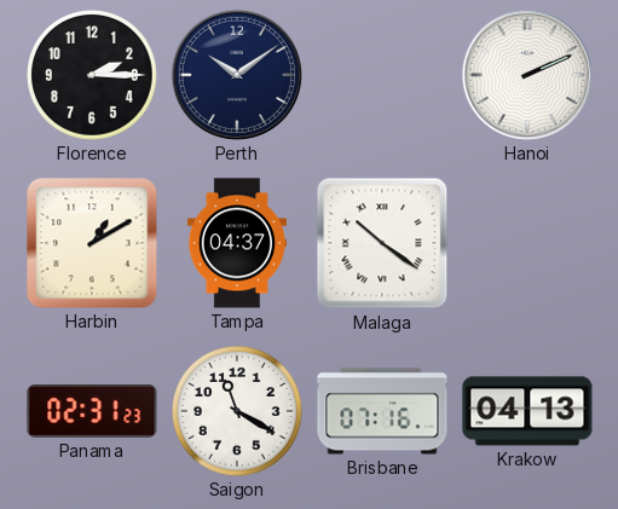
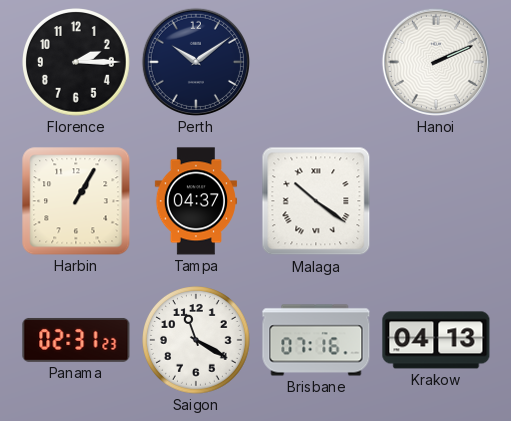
Harbin: 1:10 -> 1:05
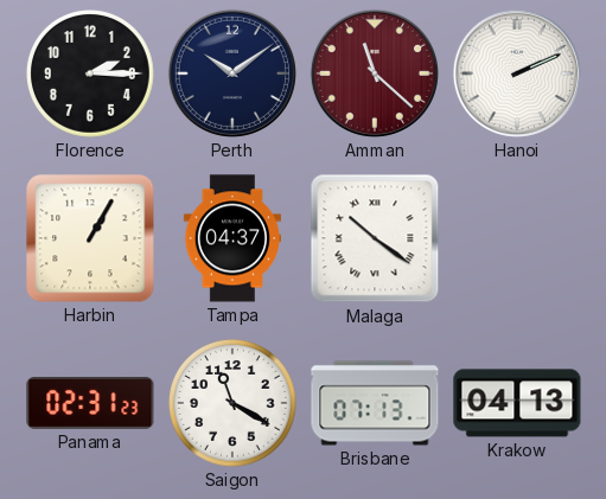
Amman: none -> 11:22
Brisbane: 07:16 -> 07:13
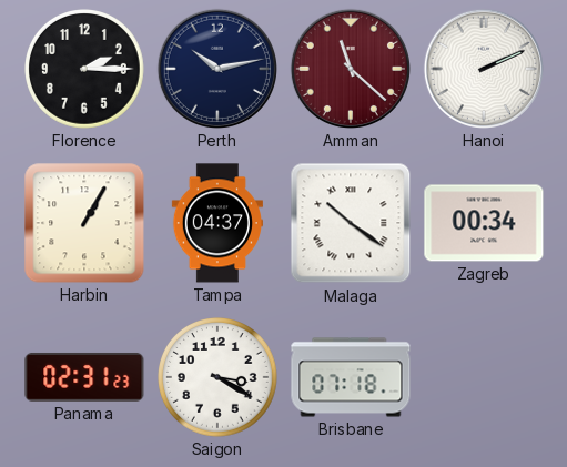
Perth: 10:09 -> 10:13
Zagreb: none -> 00:34
Saigon: 11:20 -> 3:20
Brisbane: 07:13 -> 07:18
Krakow: 04:13 -> none
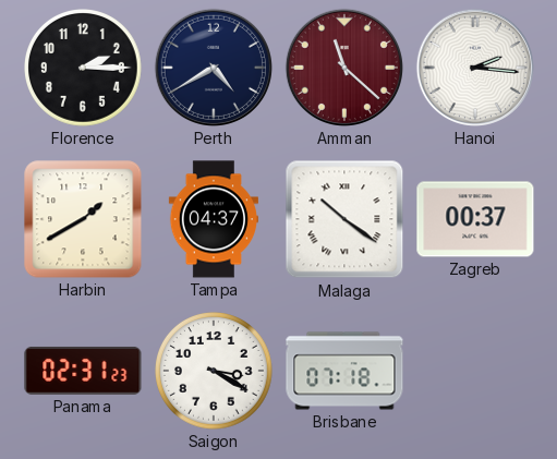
Perth: 10:13 -> 4:40
Hanoi: 2:11 -> 2:16
Harbin: 1:05 -> 1:40
Zagreb: 00:34 -> 00:37
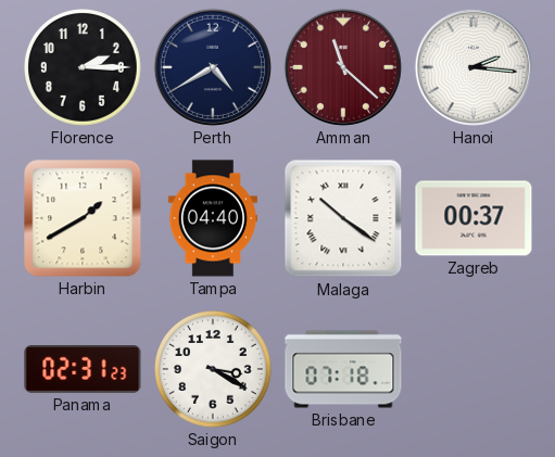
Tampa: 04:37 -> 04:40
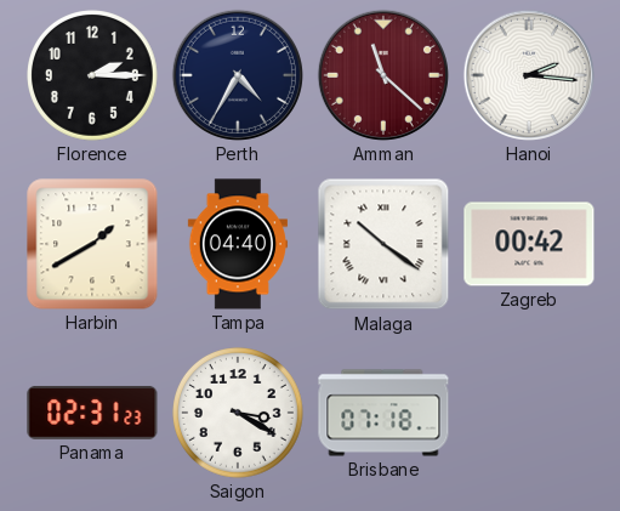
Perth: 4:40 -> 4:35
Zagreb: 00:37 -> 00:42
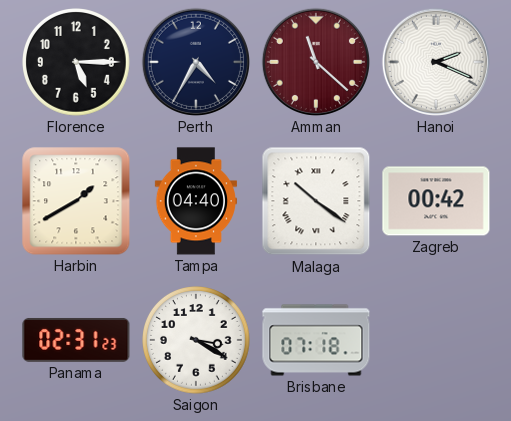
Florence: 2:15 -> 5:15
Hanoi: 2:16 -> 2:19
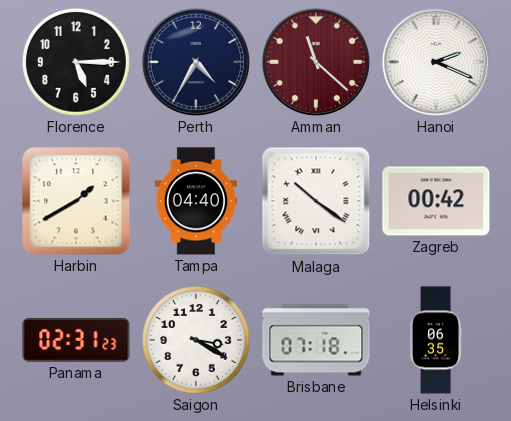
Helsinki: none -> 06:35
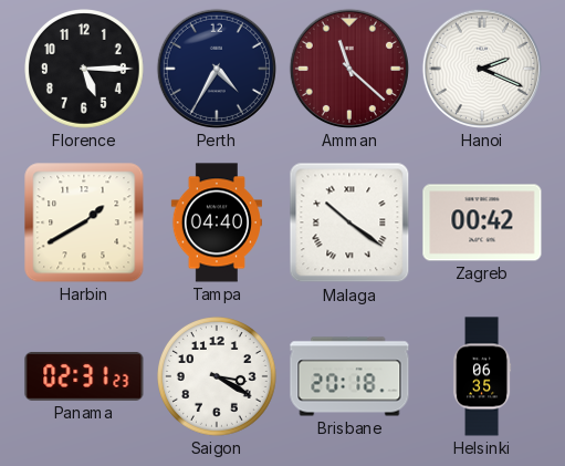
Brisbane: 07:18 -> 20:18
